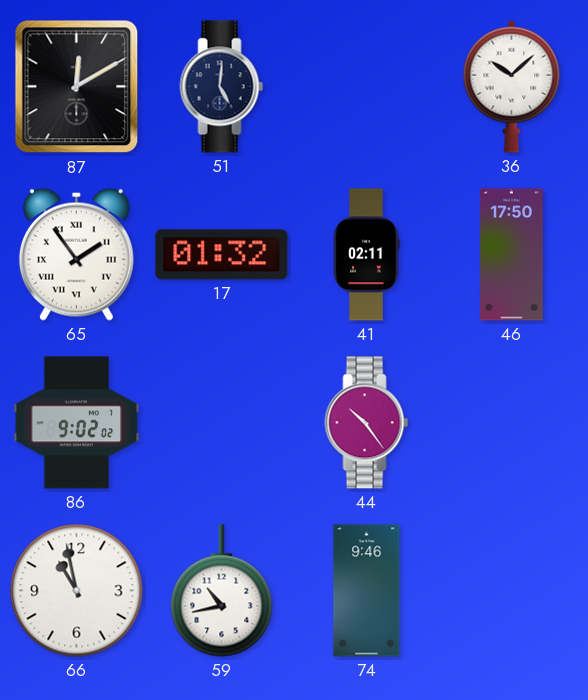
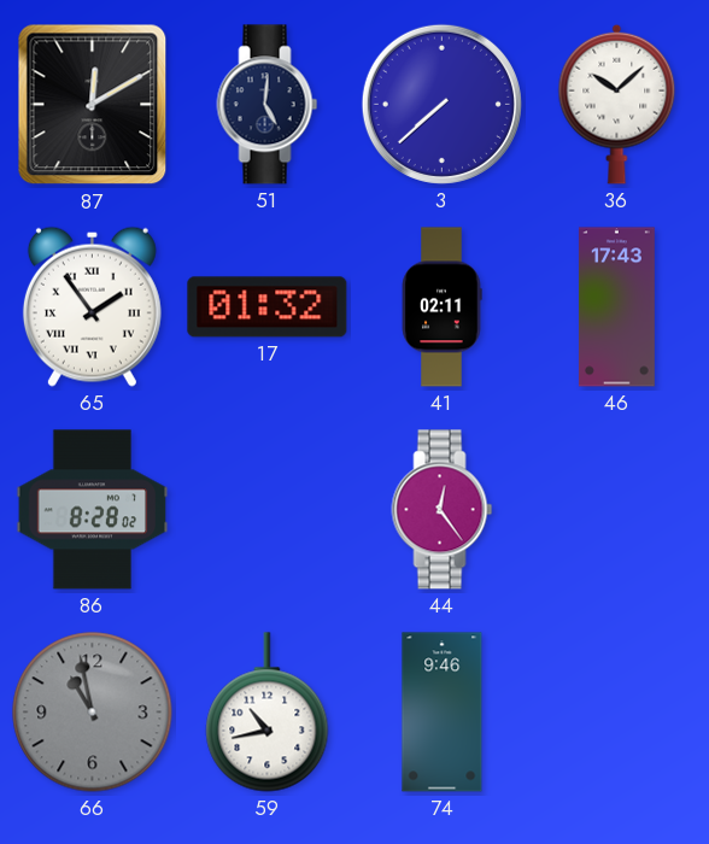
3: none -> 7:38
46: 17:50 -> 17:43
86: 9:02 -> 8:28
44: 10:24 -> 12:24
66 dial: white -> grey
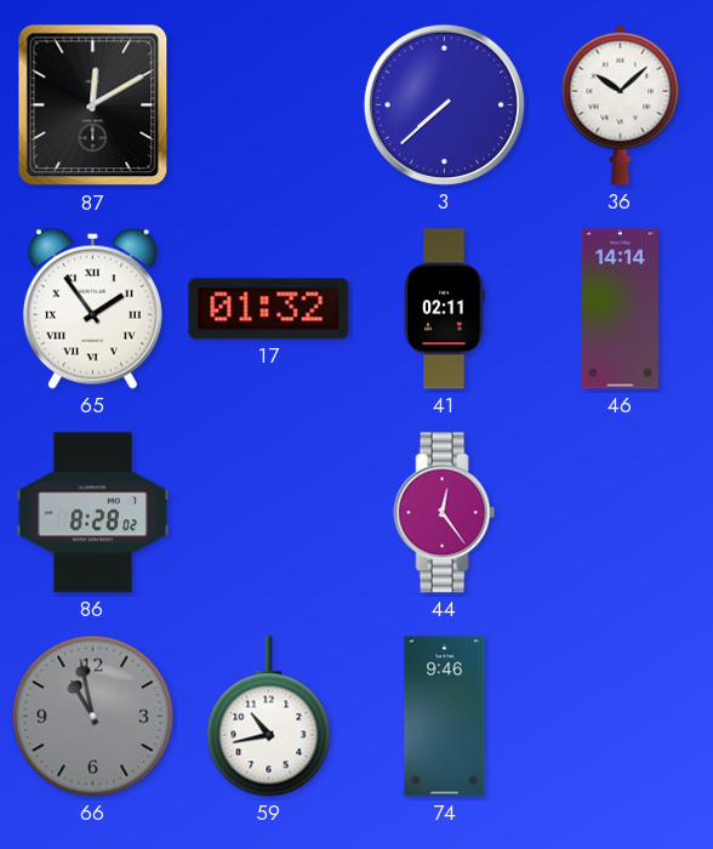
51: 5:01 -> none
46: 17:43 -> 14:14
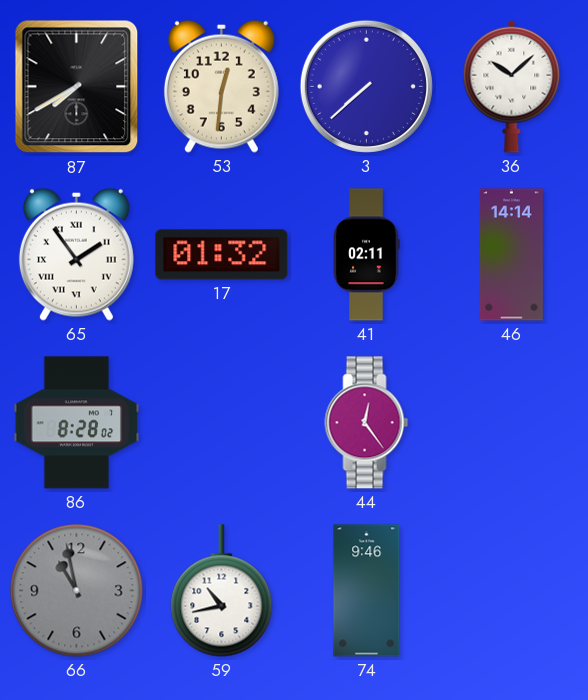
87: 12:10 -> 7:40
53: none -> 12:31
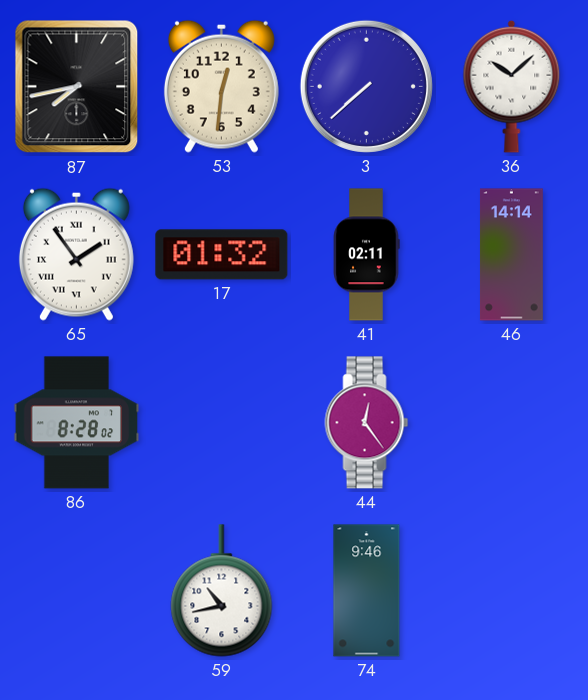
87: 7:40 -> 7:43
66: 10:58 -> none
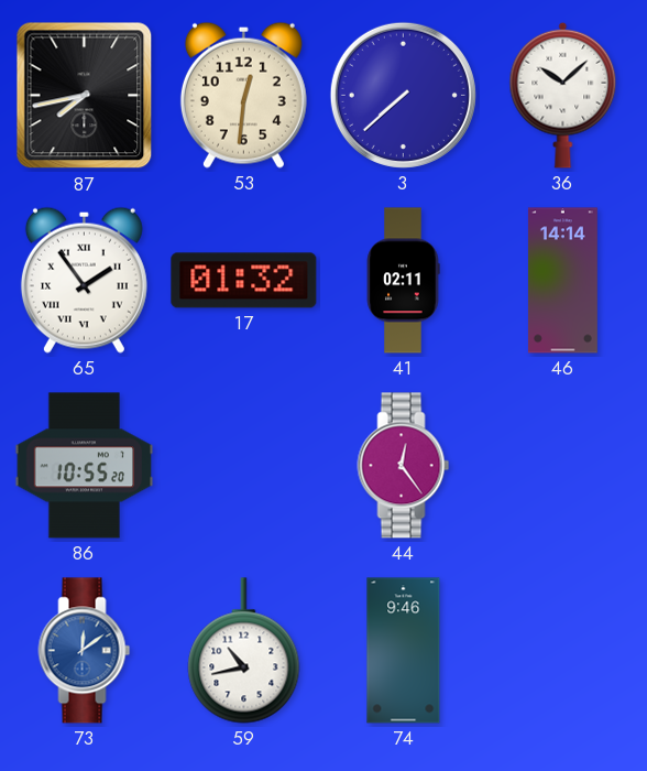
86: 8:28 -> 10:55
73: none -> 12:09
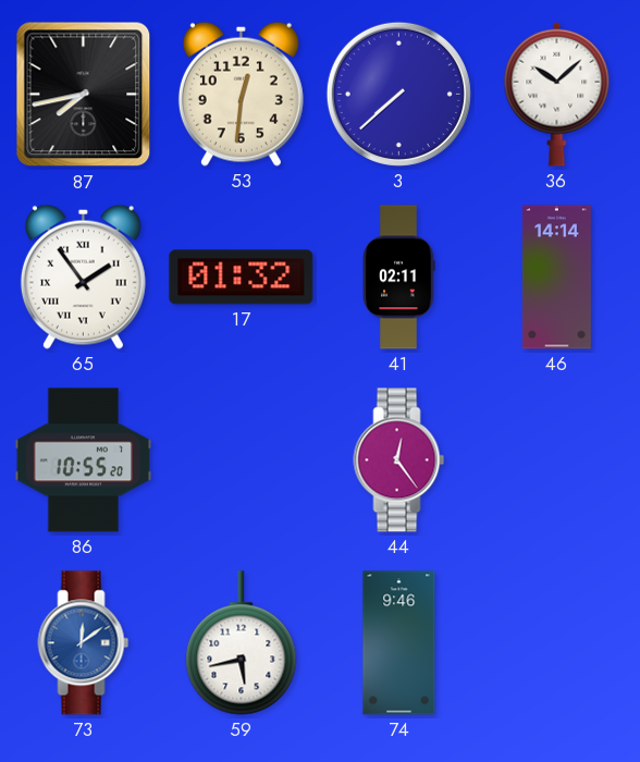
59: 10:43 -> 5:43
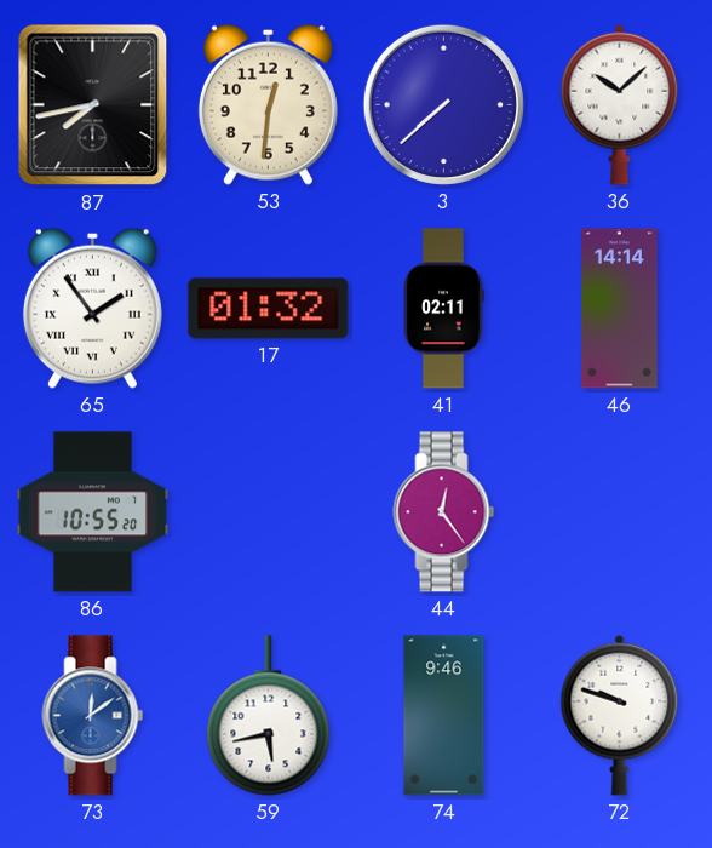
72: none -> 9:48
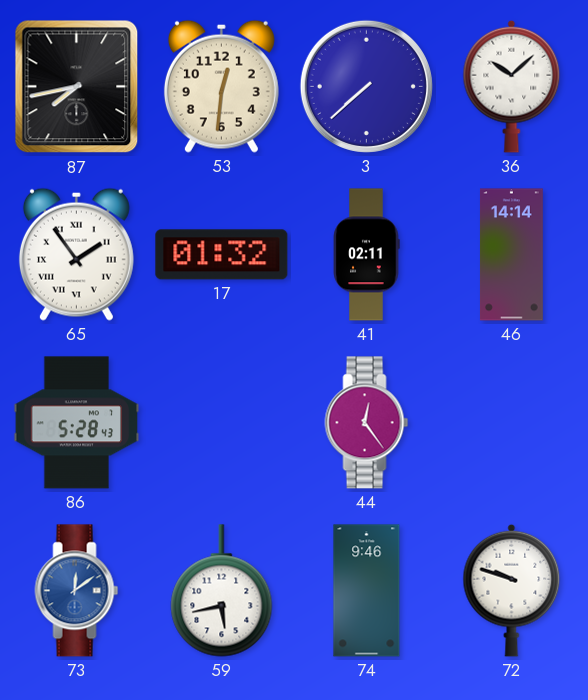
86: 10:55 -> 5:28
